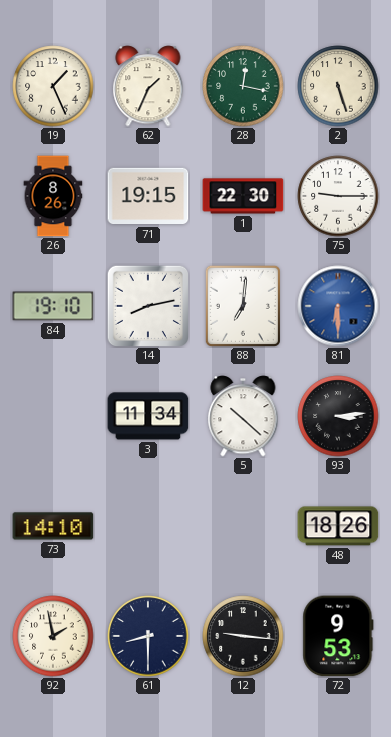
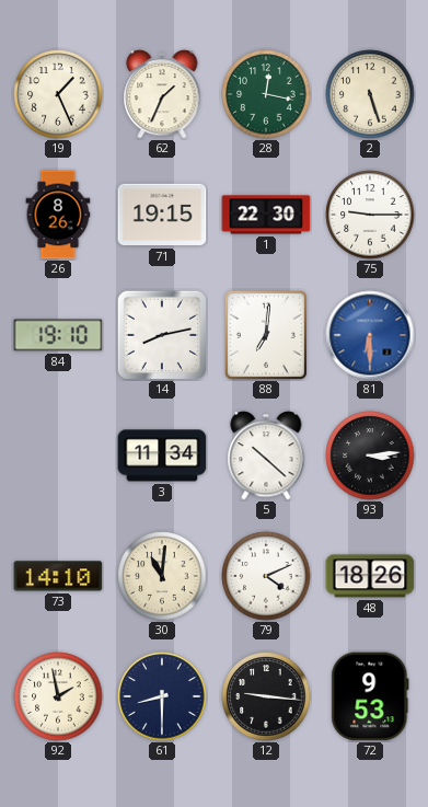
30: none -> 11:01
79: none -> 4:11
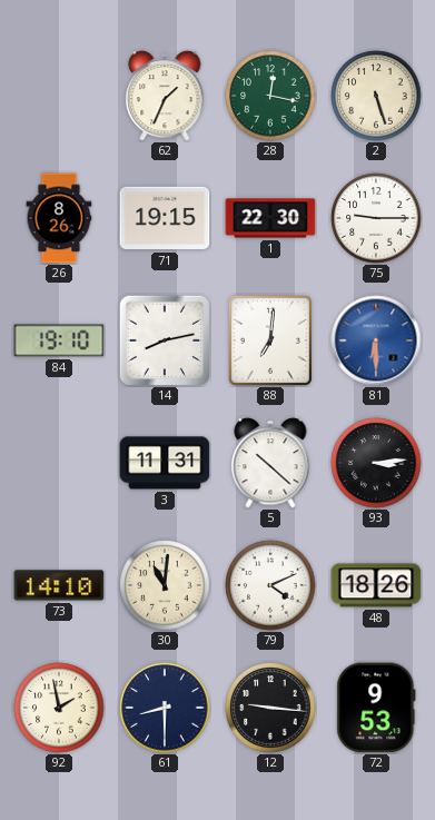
19: 1:26 -> none
3: 11:34 -> 11:31
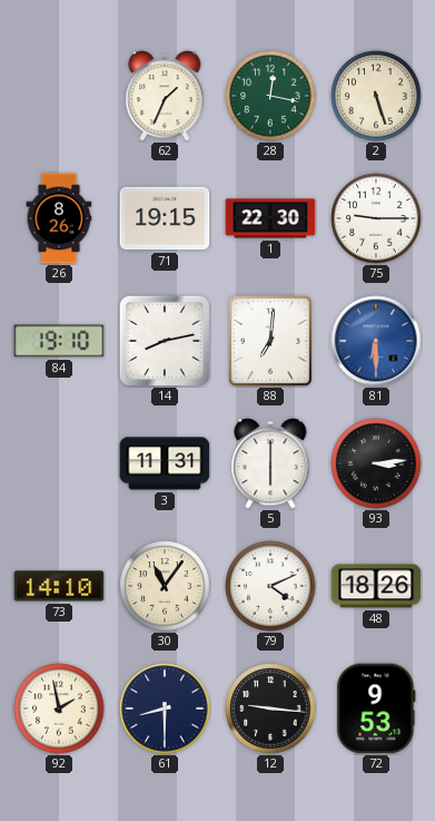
5: 10:22 -> 6:00
30: 11:01 -> 11:06
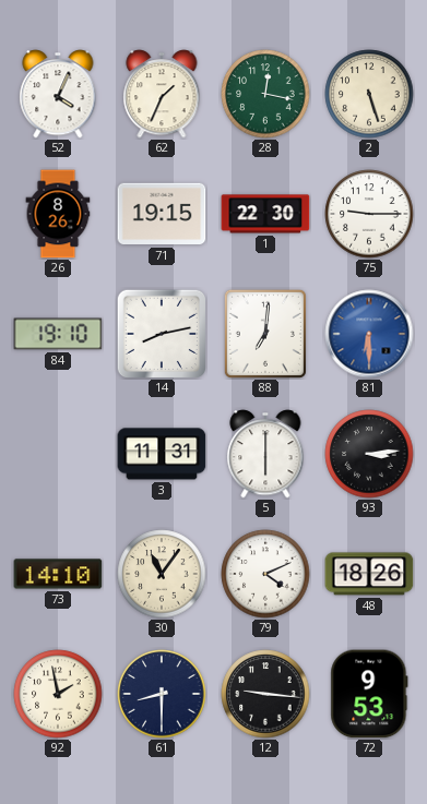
52: none -> 4:04
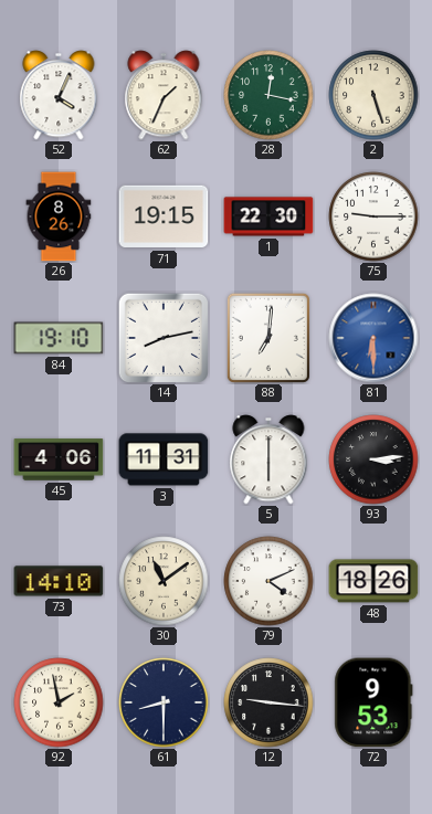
45: none -> 4:06
30: 11:06 -> 11:09
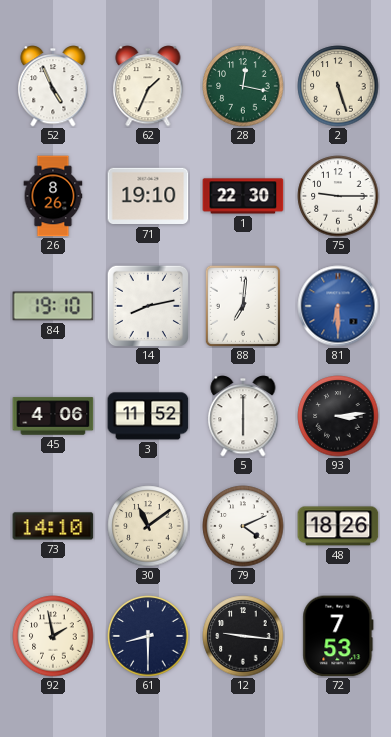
52: 4:04 -> 4:56
71: 19:15 -> 19:10
3: 11:31 -> 11:52
72: 9:53 -> 7:53
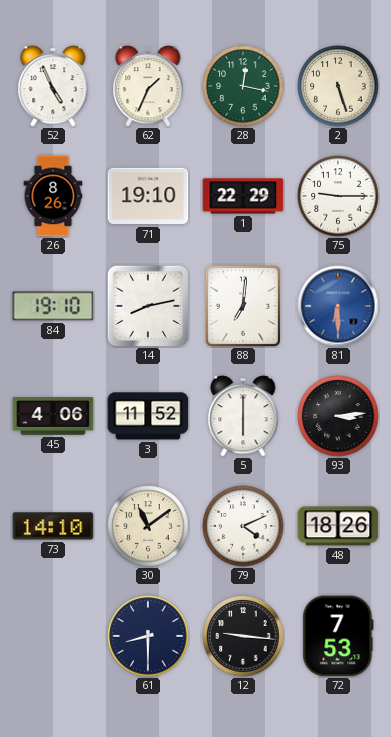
1: 22:30 -> 22:29
92: 1:58 -> none
